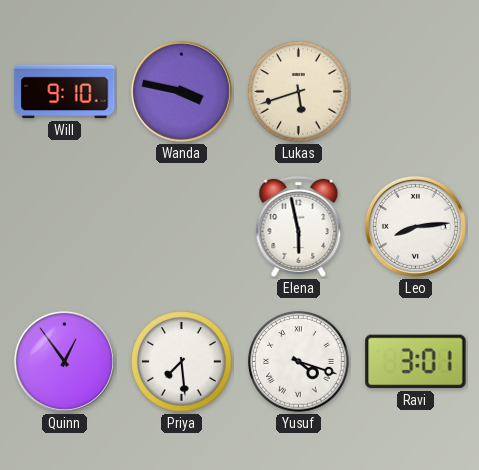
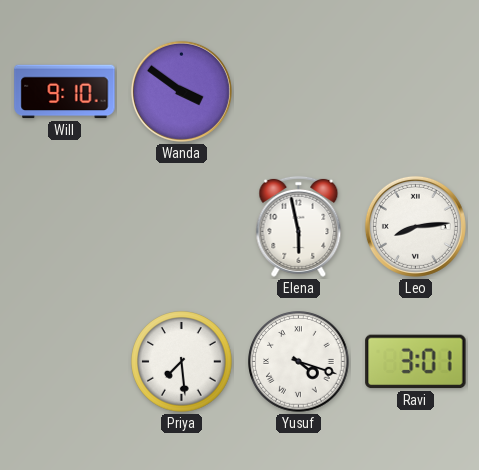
Wanda: 3:47 -> 3:51
Lukas: 5:42 -> none
Quinn: 12:54 -> none
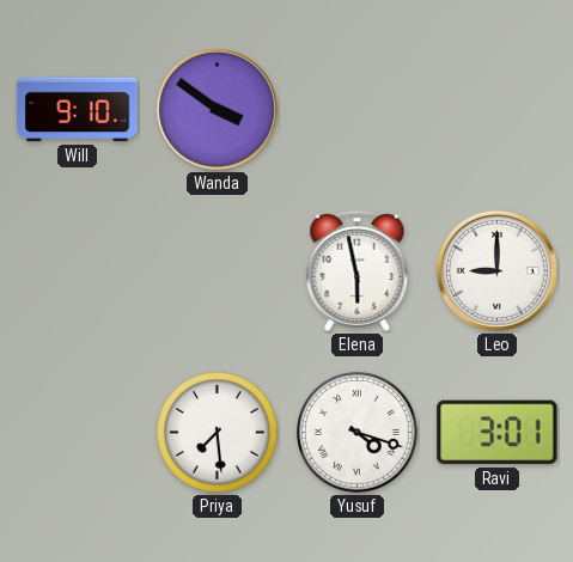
Leo: 8:14 -> 9:00
